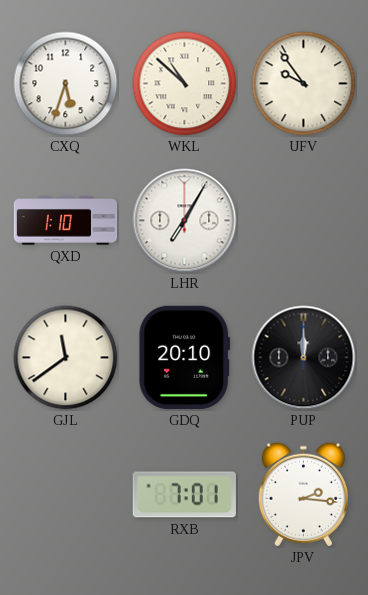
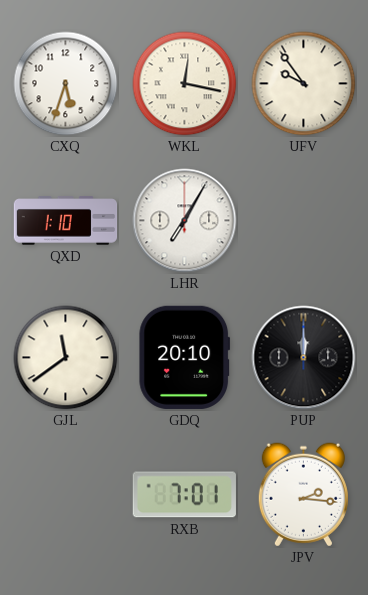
WKL: 10:52 -> 12:17
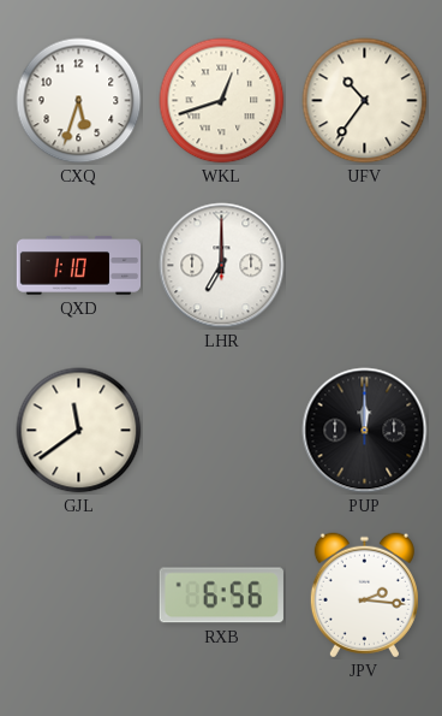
WKL: 12:17 -> 12:42
UFV: 9:54 -> 10:36
LHR: 7:05 -> 7:00
GDQ: 20:10 -> none
RXB: 7:01 -> 6:56
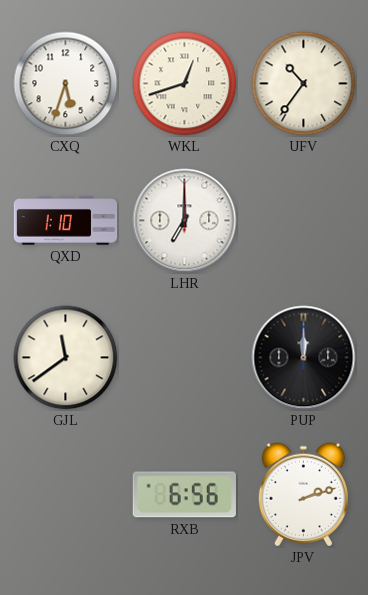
JPV: 2:16 -> 2:12
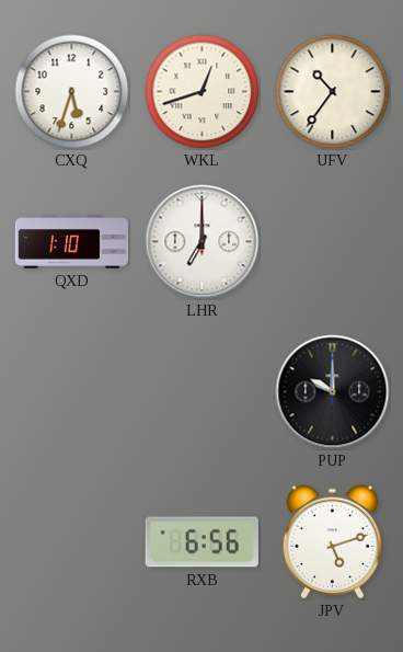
GJL: 11:39 -> none
PUP: 12:00 -> 10:00
JPV: 2:12 -> 5:12
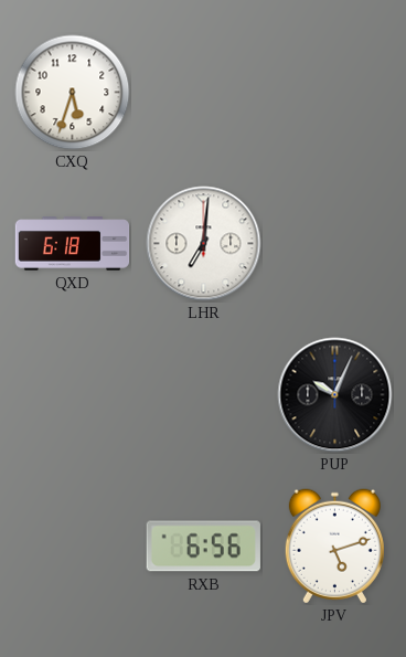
WKL: 12:42 -> none
UFV: 10:36 -> none
QXD: 1:10 -> 6:18
LHR: 7:00 -> 7:01
PUP: 10:00 -> 10:04
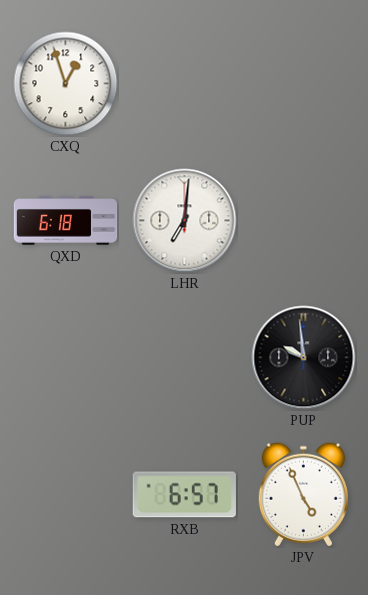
CXQ: 5:33 -> 12:57
PUP: 10:04 -> 9:59
RXB: 6:56 -> 6:57
JPV: 5:12 -> 4:56
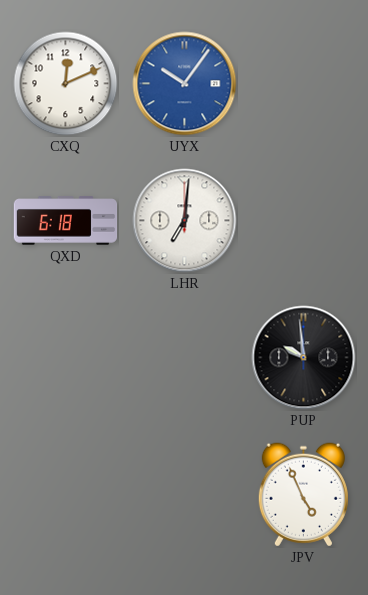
CXQ: 12:57 -> 12:11
UYX: none -> 10:06
RXB: 6:57 -> none
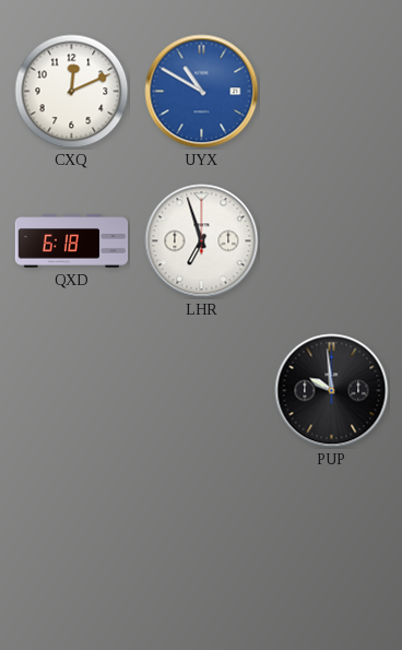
UYX: 10:06 -> 10:50
LHR: 7:01 -> 6:57
JPV: 4:56 -> none
